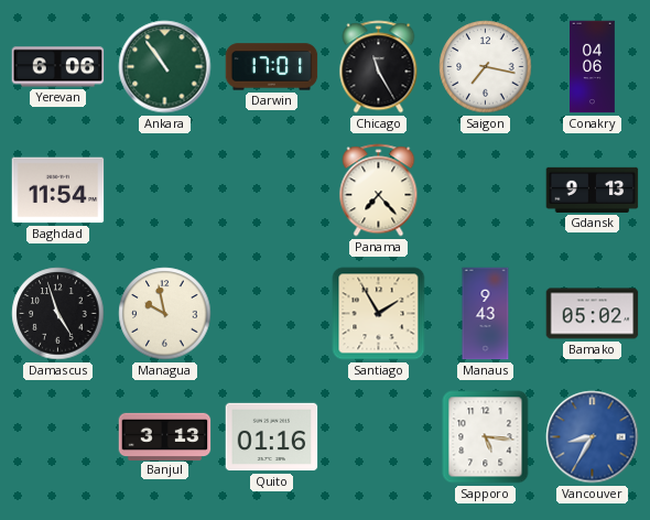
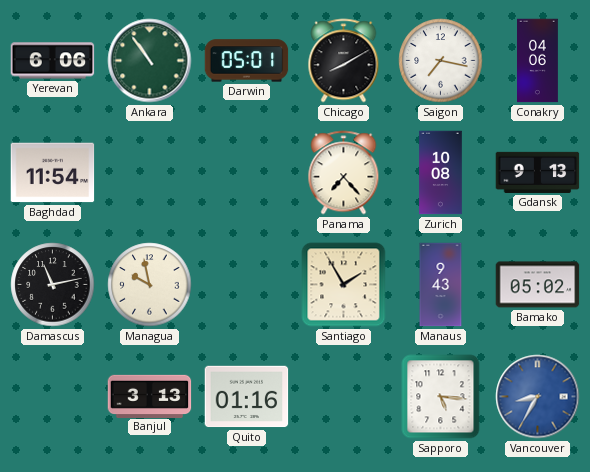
Darwin: 17:01 -> 05:01
Chicago: 11:25 -> 8:10
Zurich: none -> 10:08
Damascus: 4:57 -> 11:13
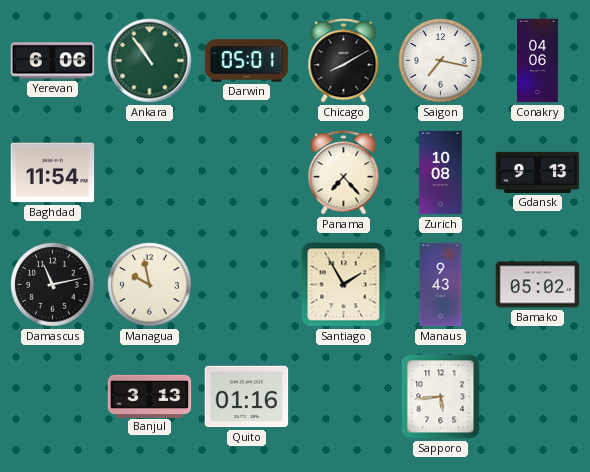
Sapporo: 5:16 -> 5:44
Vancouver: 8:35 -> none
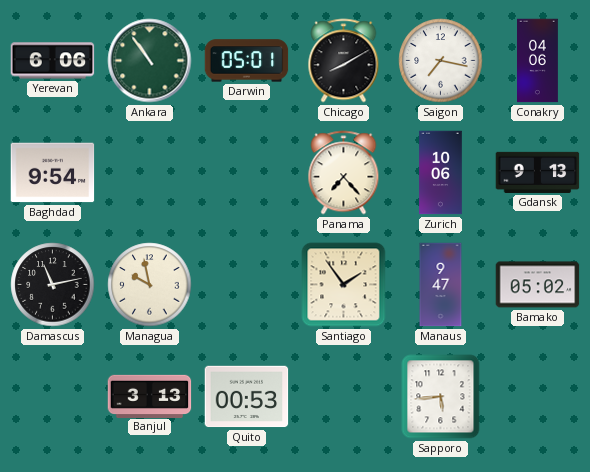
Baghdad: 11:54 -> 9:54
Zurich: 10:08 -> 10:06
Santiago: 1:55 -> 1:54
Manaus: 9:43 -> 9:47
Quito: 01:16 -> 00:53
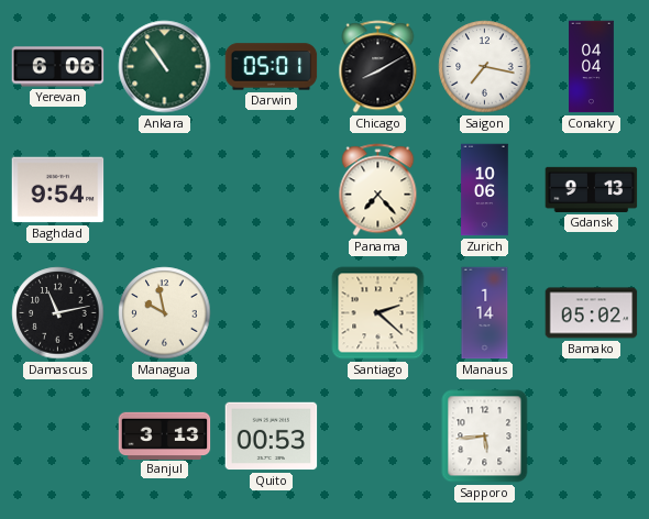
Conakry: 04:06 -> 04:04
Santiago: 1:54 -> 2:22
Manaus: 9:47 -> 1:14
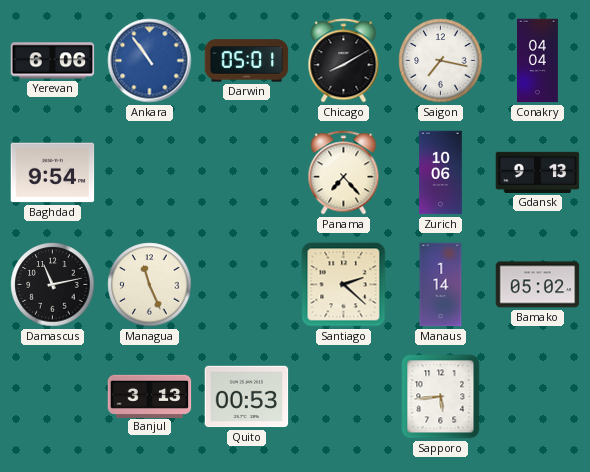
Ankara dial: green -> blue
Managua: 9:58 -> 11:26
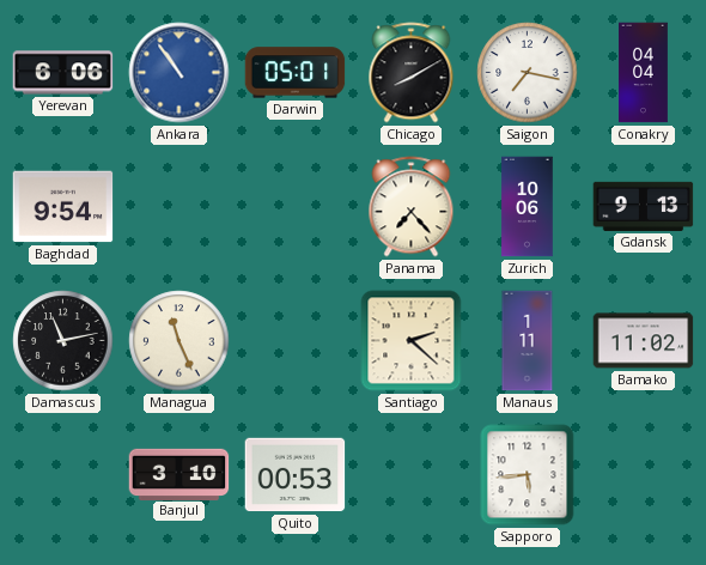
Manaus: 1:14 -> 1:11
Bamako: 05:02 -> 11:02
Banjul: 3:13 -> 3:10
